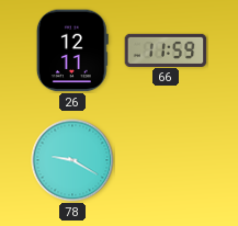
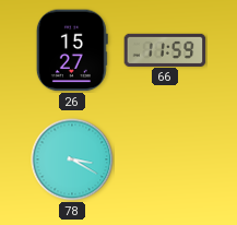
26: 12:11 -> 15:27
78: 9:20 -> 3:20
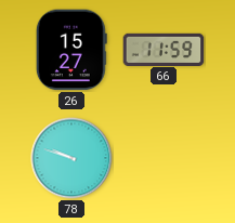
78: 3:20 -> 9:48
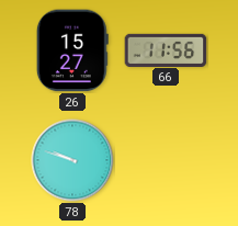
66: 11:59 -> 11:56
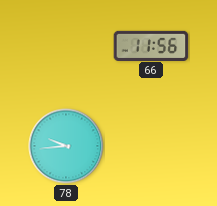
26: 15:27 -> none
78: 9:48 -> 9:44
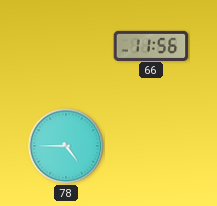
78: 9:44 -> 4:45
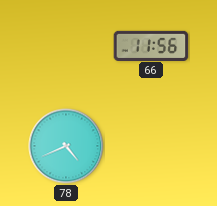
78: 4:45 -> 4:41
